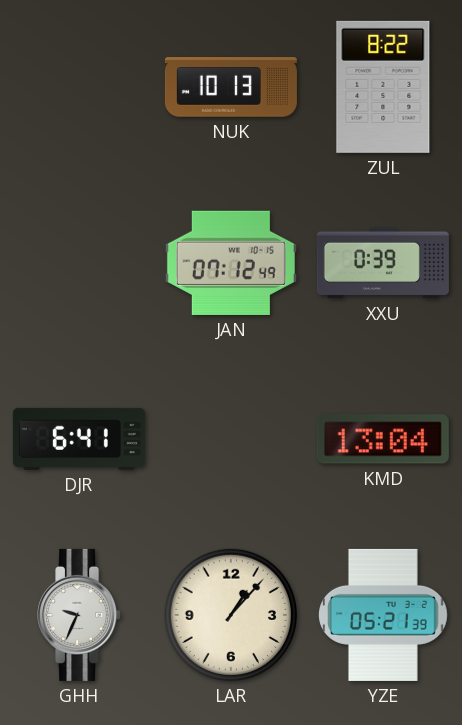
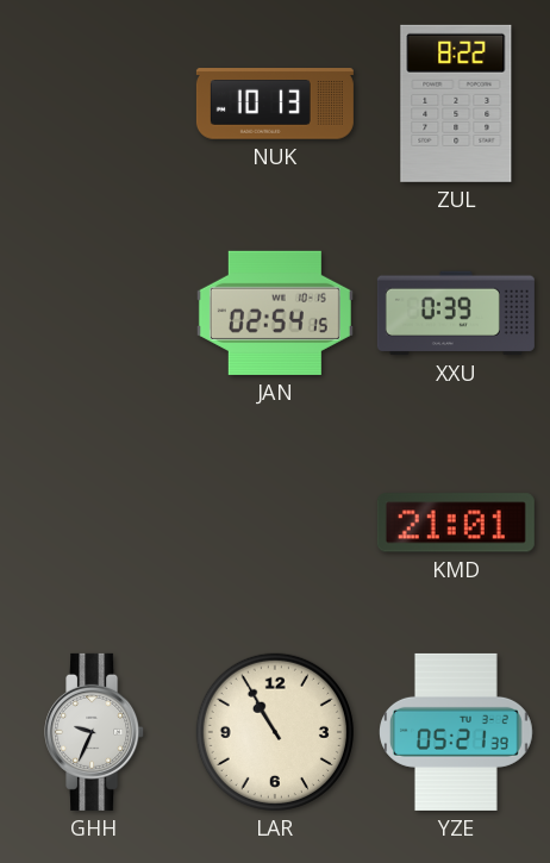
JAN: 07:12 -> 02:54
DJR: 6:41 -> none
KMD: 13:04 -> 21:01
LAR: 1:07 -> 10:55
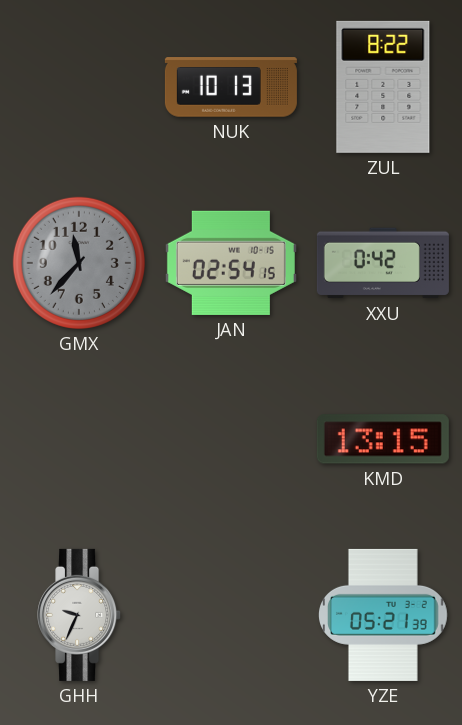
GMX: none -> 11:37
XXU: 0:39 -> 0:42
KMD: 21:01 -> 13:15
LAR: 10:55 -> none
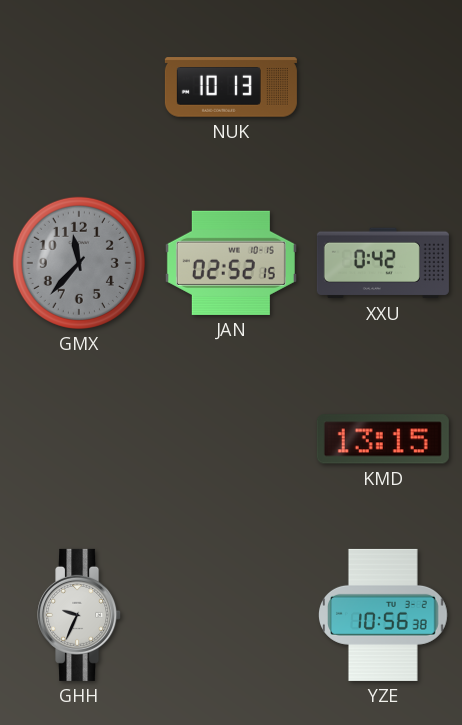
ZUL: 8:22 -> none
JAN: 02:54 -> 02:52
YZE: 05:21 -> 10:56
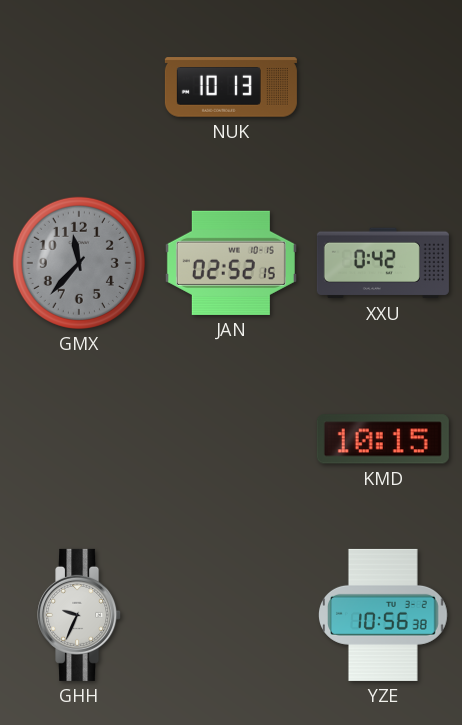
KMD: 13:15 -> 10:15
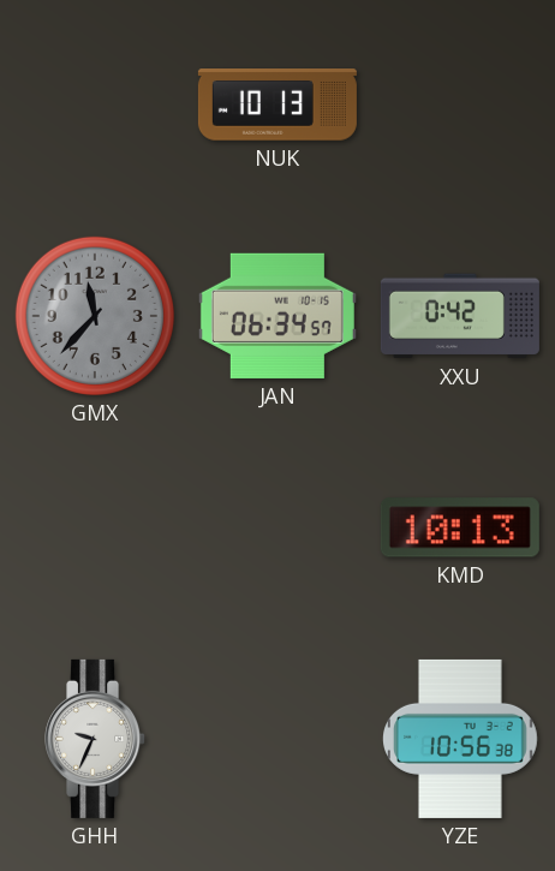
JAN: 02:52 -> 06:34
KMD: 10:15 -> 10:13
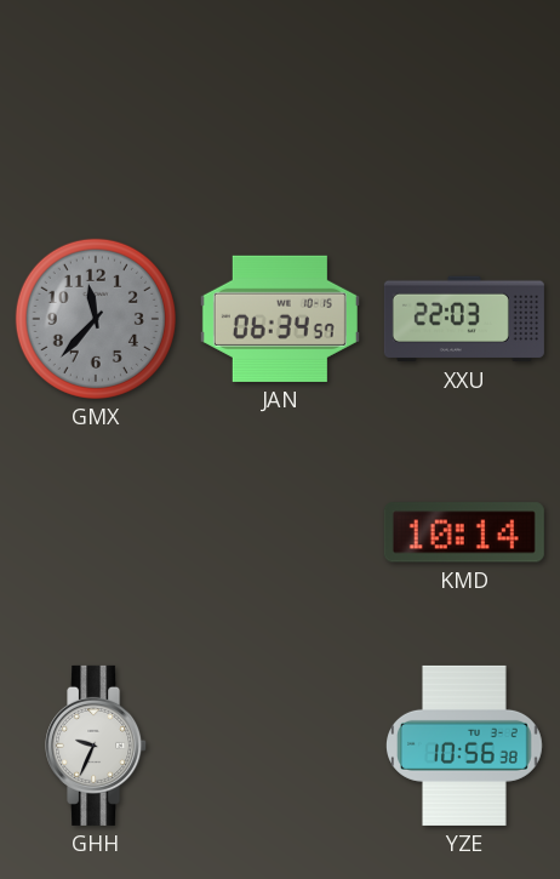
NUK: 10:13 -> none
XXU: 0:42 -> 22:03
KMD: 10:13 -> 10:14
